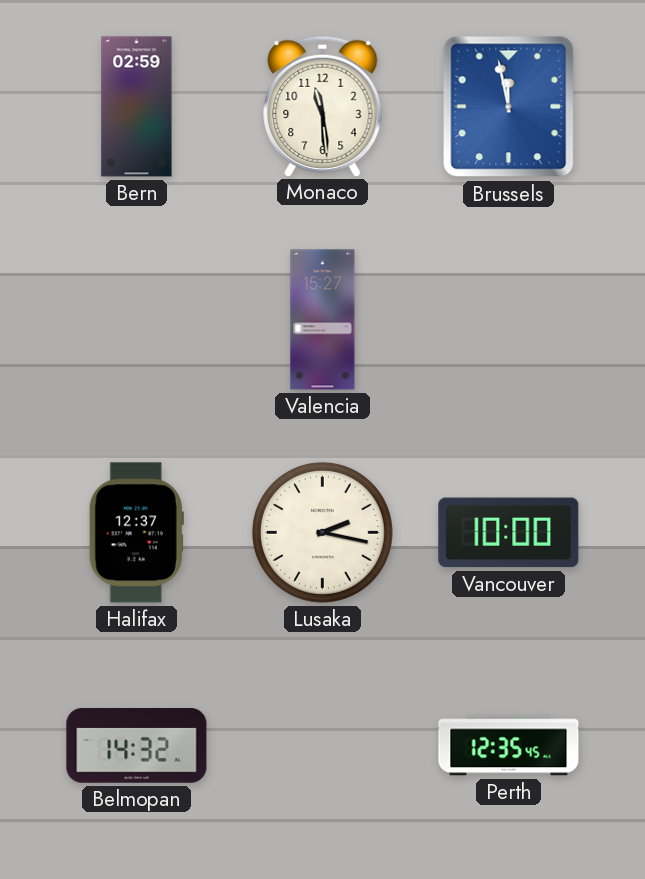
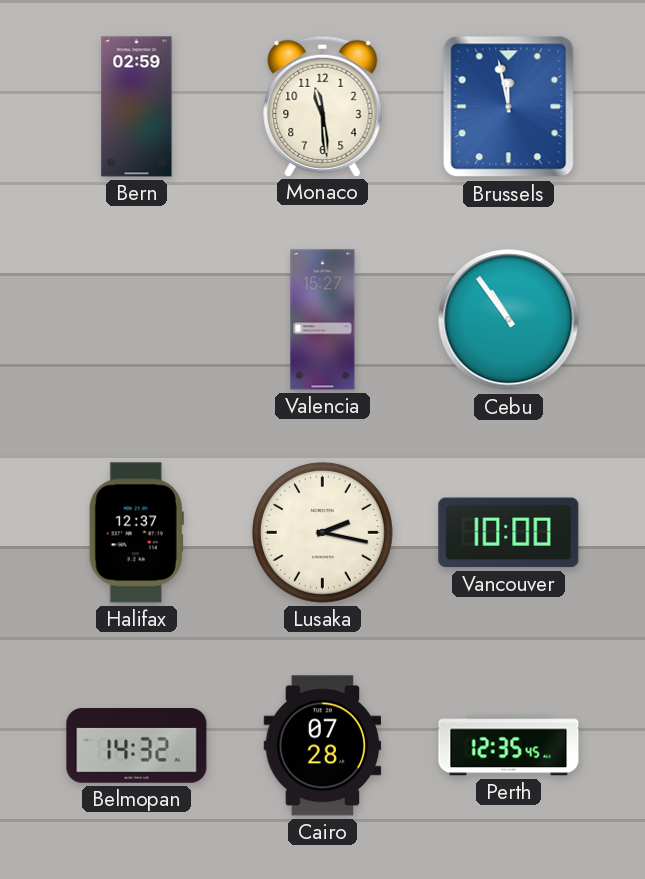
Cebu: none -> 10:54
Cairo: none -> 07:28
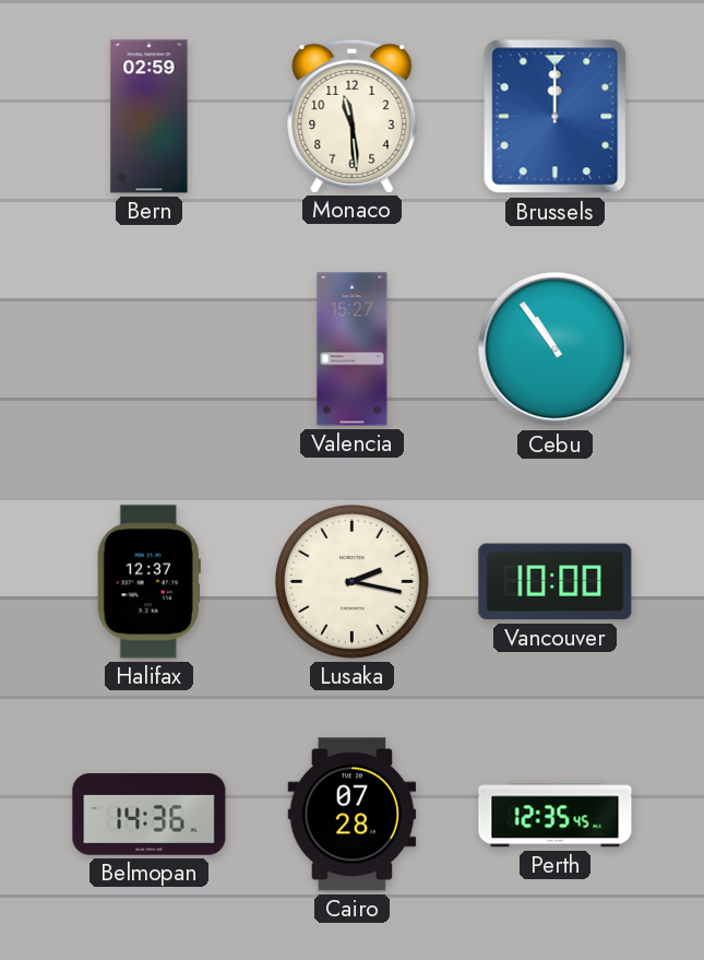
Brussels: 11:58 -> 12:00
Belmopan: 14:32 -> 14:36
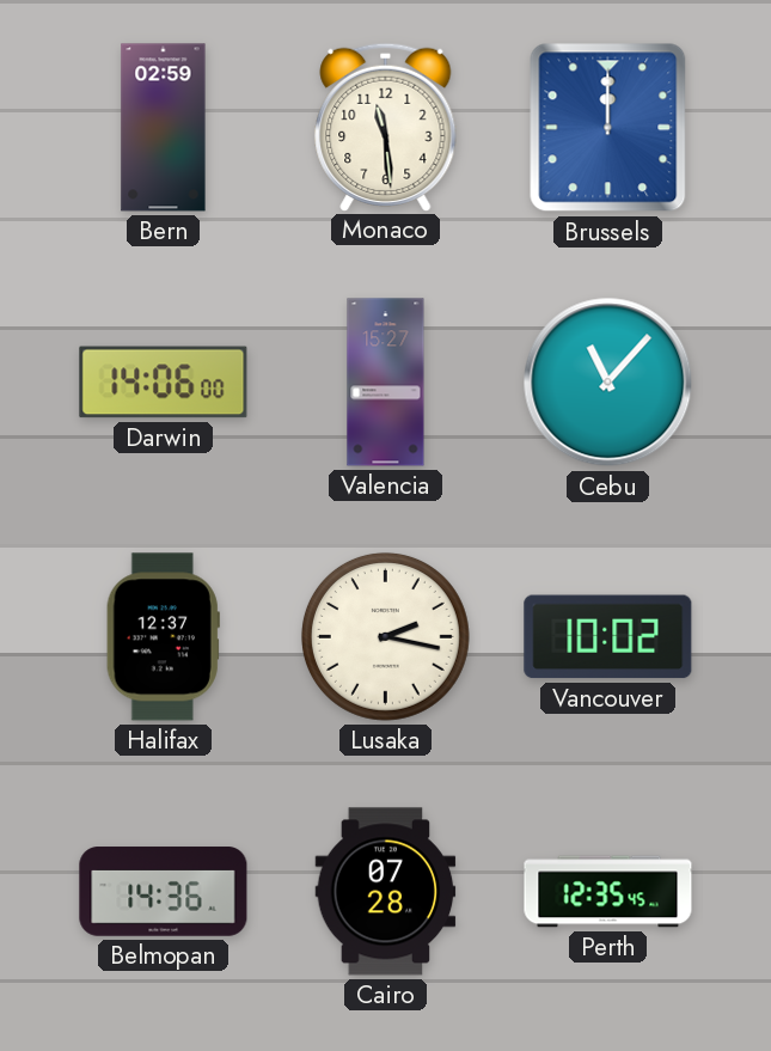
Darwin: none -> 14:06
Cebu: 10:54 -> 11:07
Vancouver: 10:00 -> 10:02
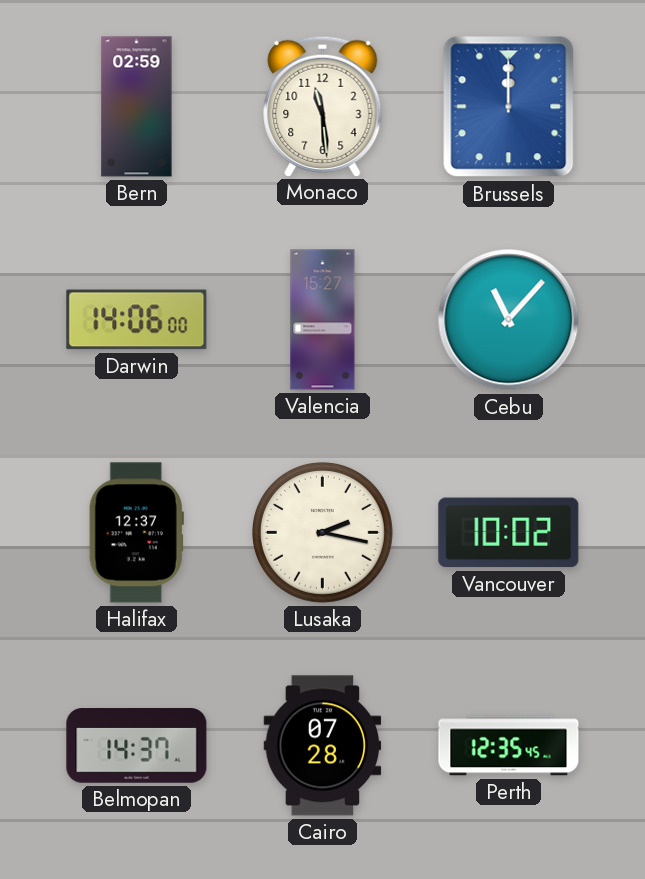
Belmopan: 14:36 -> 14:37
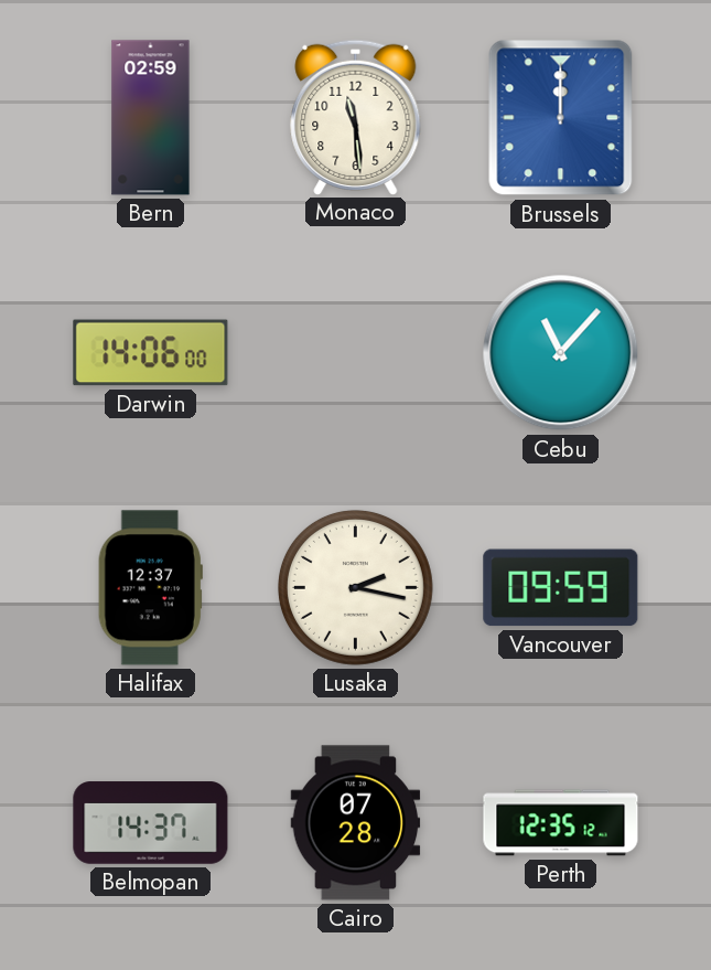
Valencia: 15:27 -> none
Vancouver: 10:02 -> 09:59
Perth: 12:35:45 -> 12:35:12
